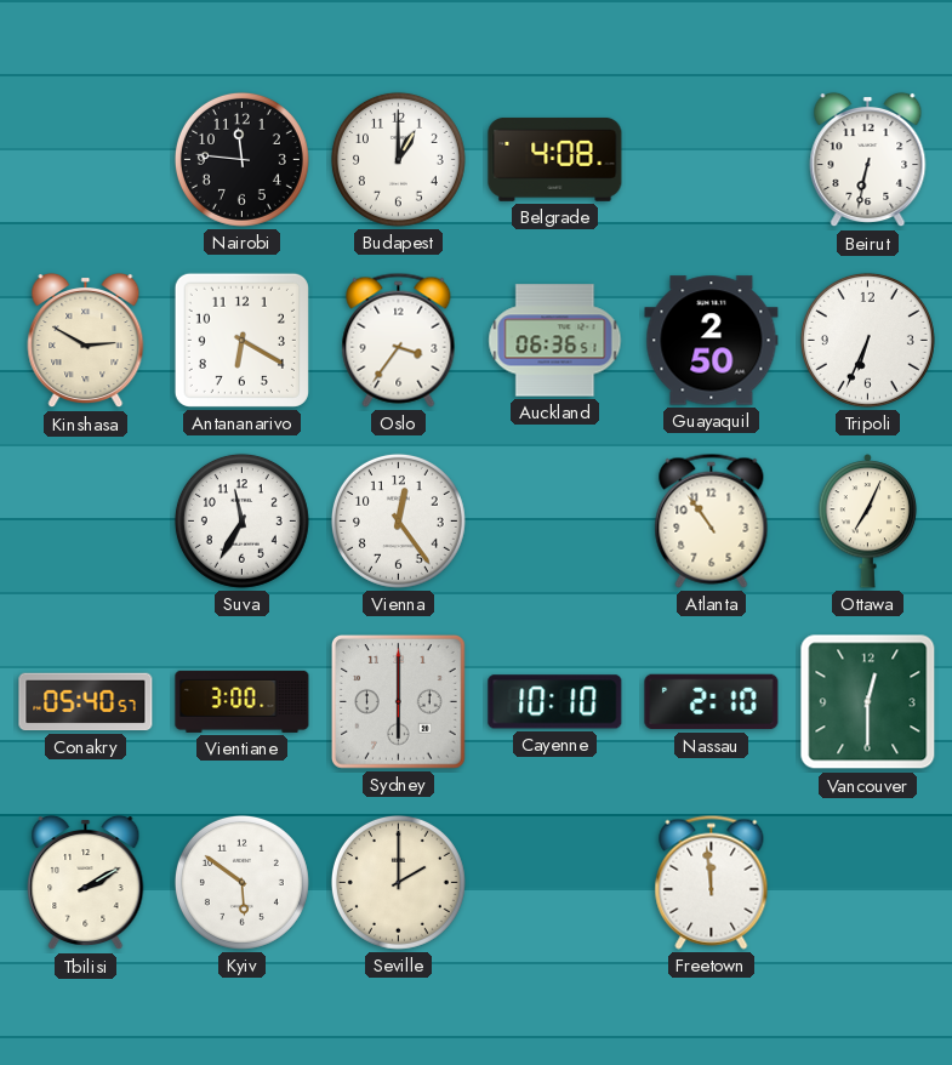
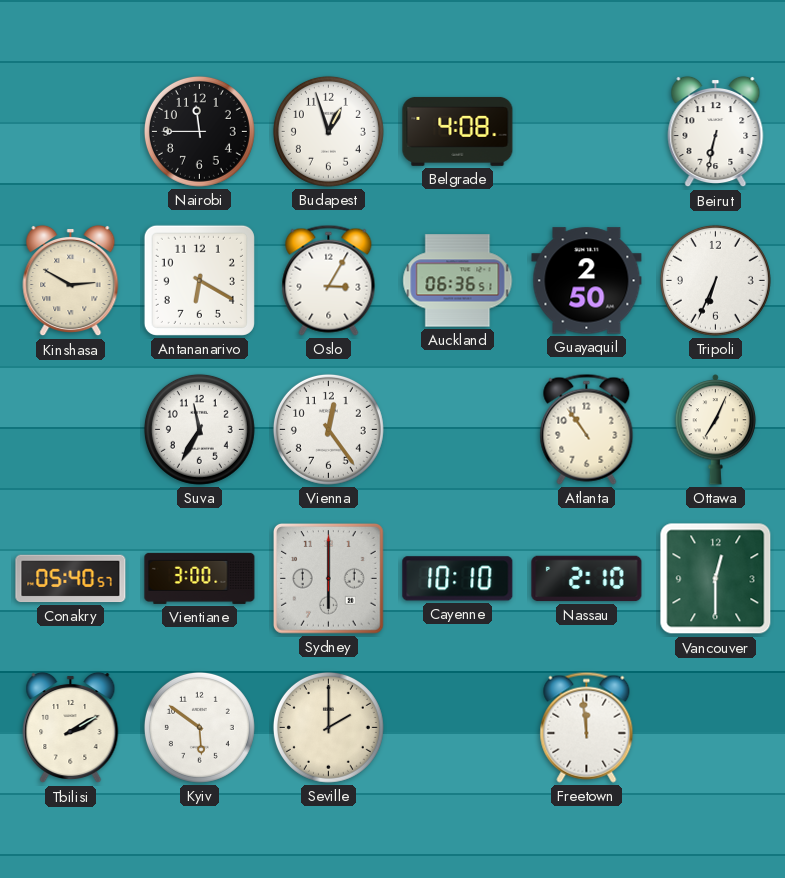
Nairobi: 11:46 -> 11:45
Budapest: 1:00 -> 12:57
Oslo: 3:36 -> 3:05
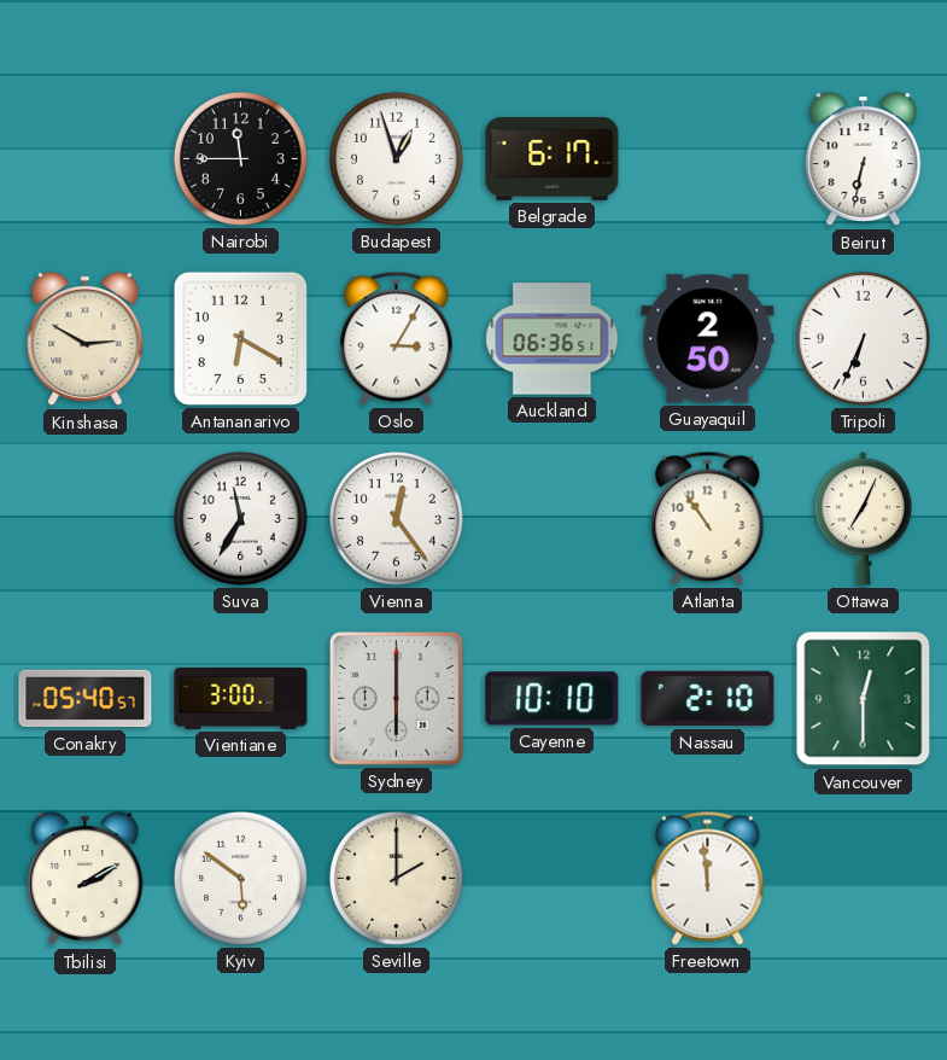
Belgrade: 4:08 -> 6:17
